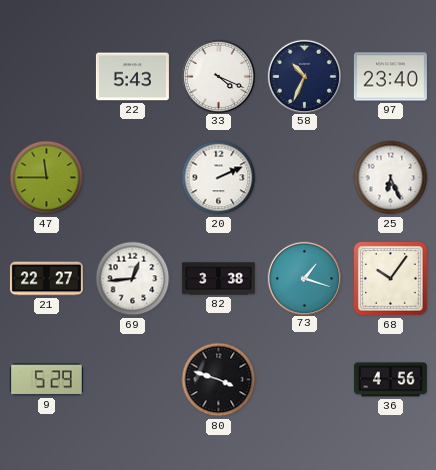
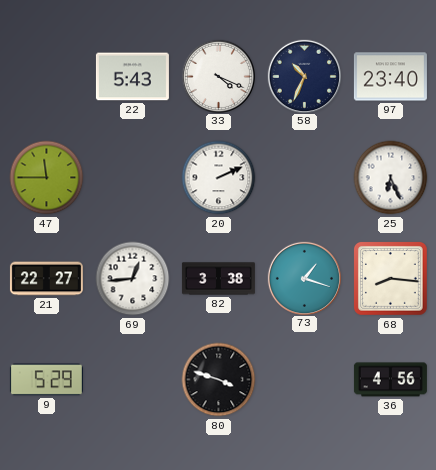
68: 10:06 -> 8:16
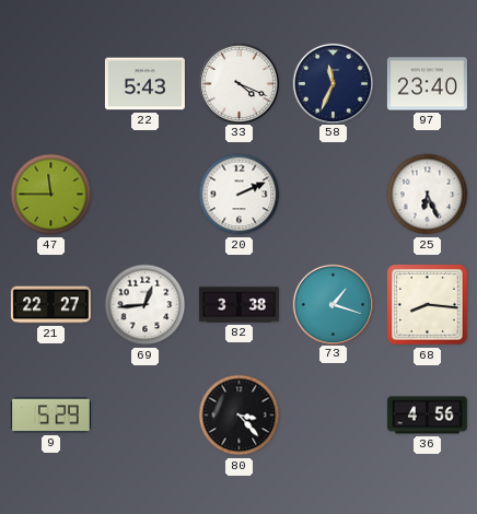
58: 10:34 -> 11:34
80: 3:48 -> 3:23
